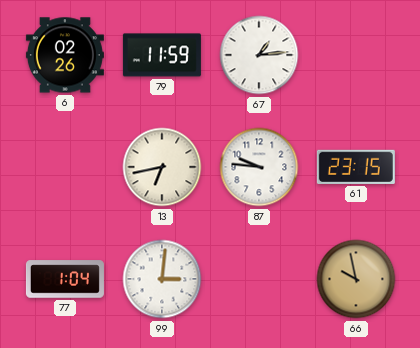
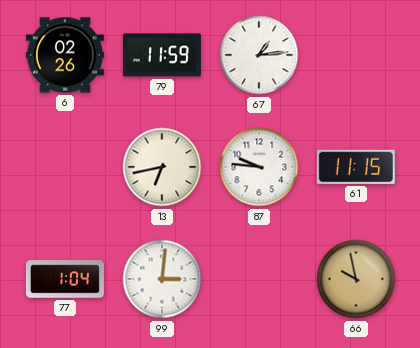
61: 23:15 -> 11:15
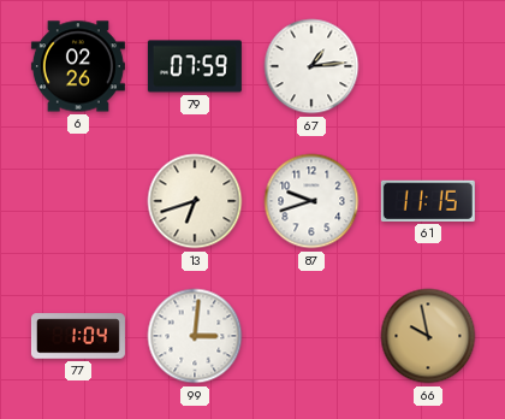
79: 11:59 -> 07:59
13: 6:43 -> 6:42
87: 9:46 -> 9:42
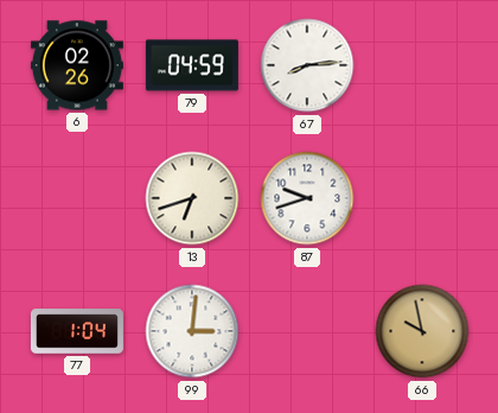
79: 07:59 -> 04:59
67: 1:14 -> 8:14
61: 11:15 -> none
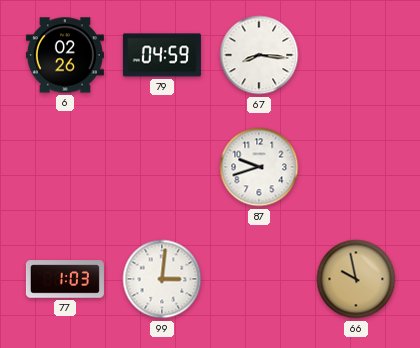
67: 8:14 -> 8:16
13: 6:42 -> none
77: 1:04 -> 1:03
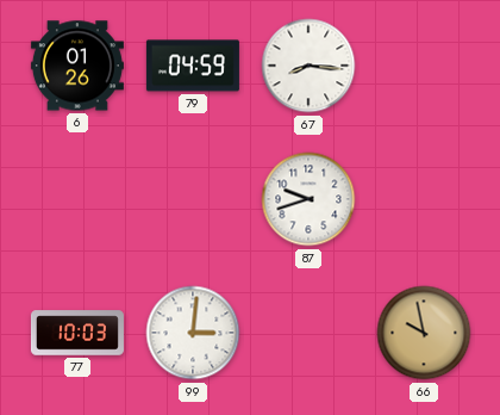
6: 02:26 -> 01:26
77: 1:03 -> 10:03
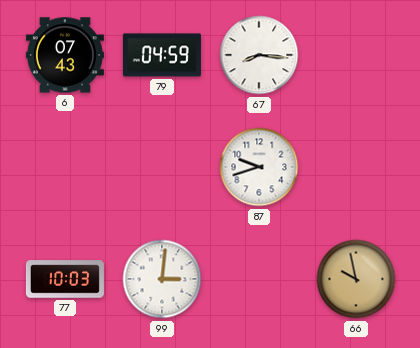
6: 01:26 -> 07:43
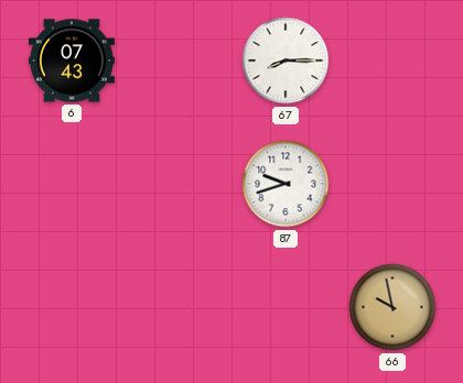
79: 04:59 -> none
67: 8:16 -> 8:15
77: 10:03 -> none
99: 3:01 -> none
